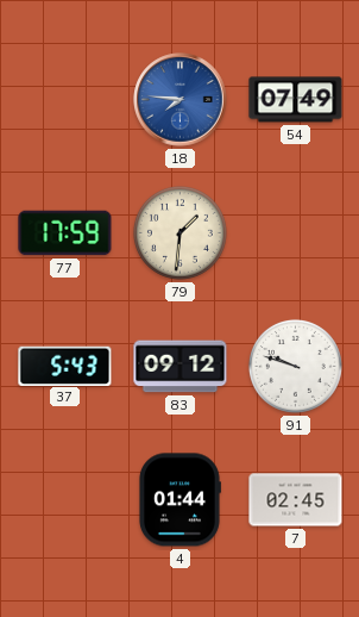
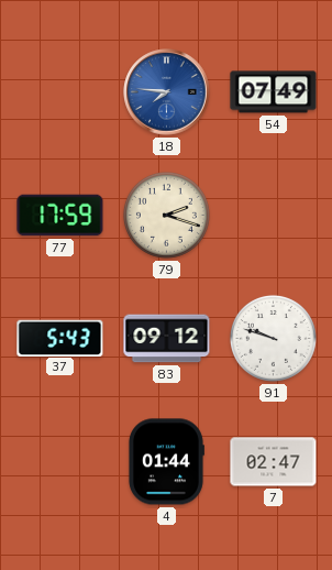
79: 1:31 -> 2:18
7: 02:45 -> 02:47
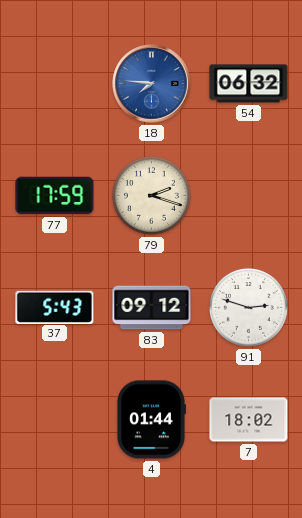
54: 07:49 -> 06:32
91: 9:48 -> 2:48
7: 02:47 -> 18:02
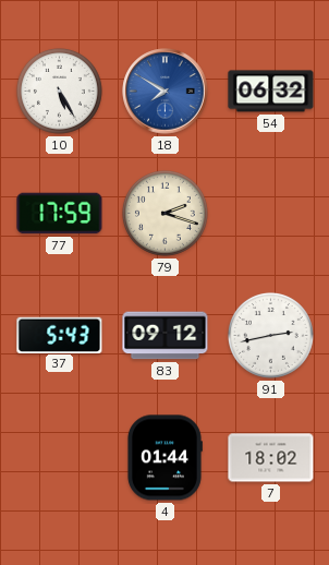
10: none -> 5:25
18: 7:46 -> 7:50
91: 2:48 -> 2:43
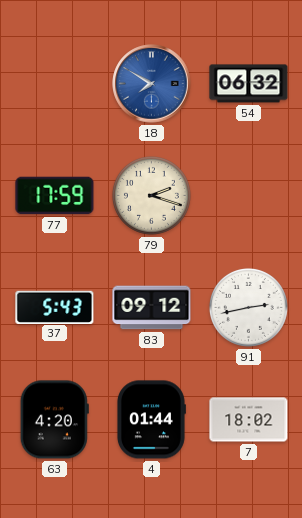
10: 5:25 -> none
63: none -> 4:20
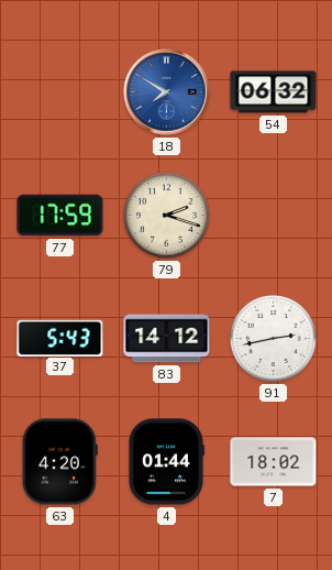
83: 09:12 -> 14:12
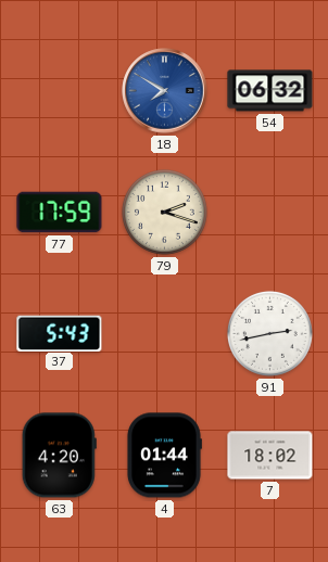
83: 14:12 -> none
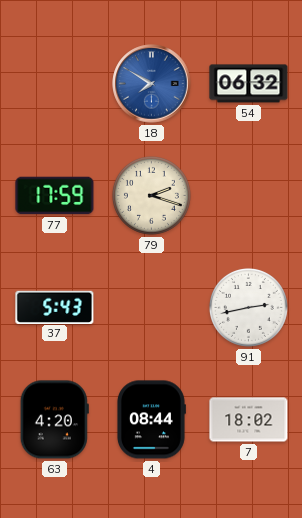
4: 01:44 -> 08:44
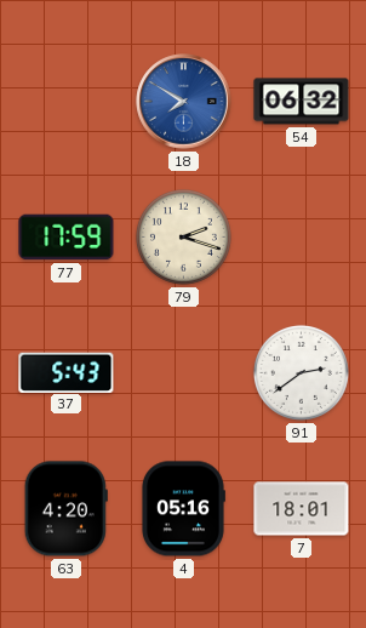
91: 2:43 -> 2:39
4: 08:44 -> 05:16
7: 18:02 -> 18:01
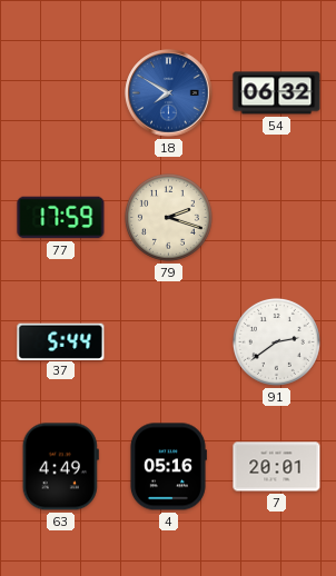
37: 5:43 -> 5:44
63: 4:20 -> 4:49
7: 18:01 -> 20:01
